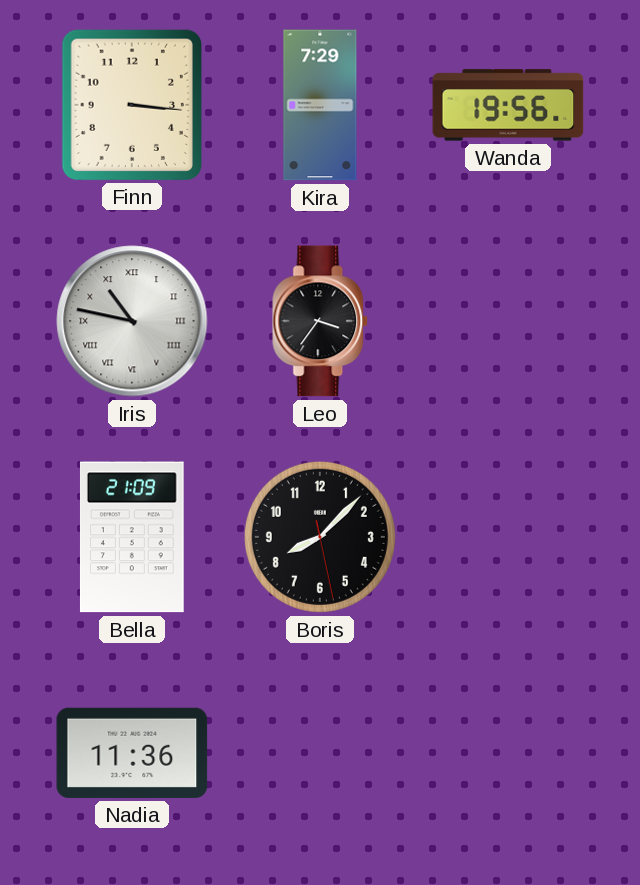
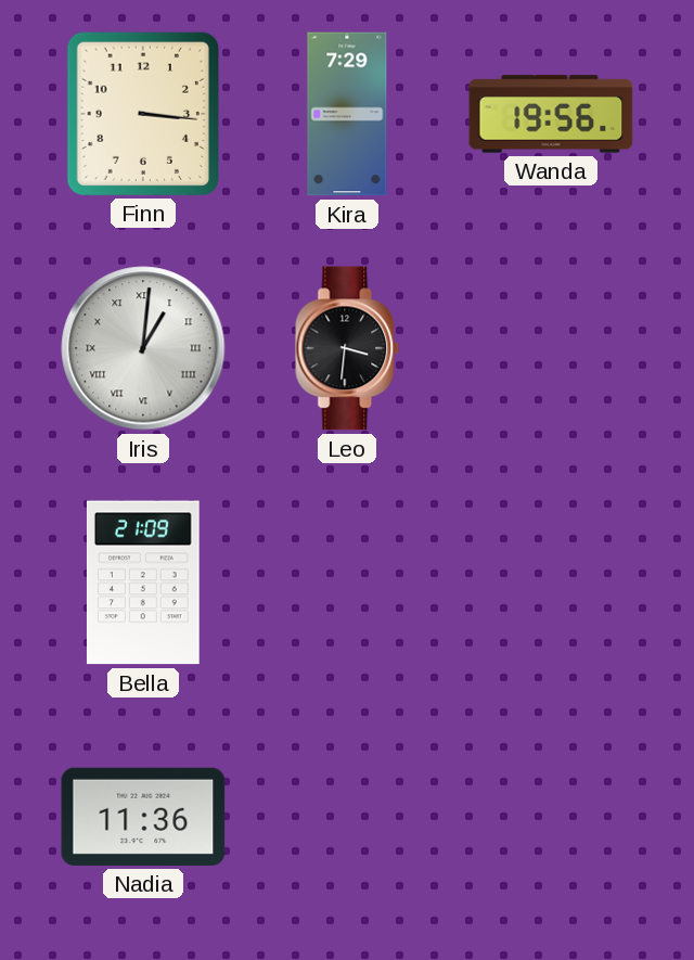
Iris: 10:47 -> 1:01
Leo: 3:36 -> 3:31
Boris: 8:07 -> none
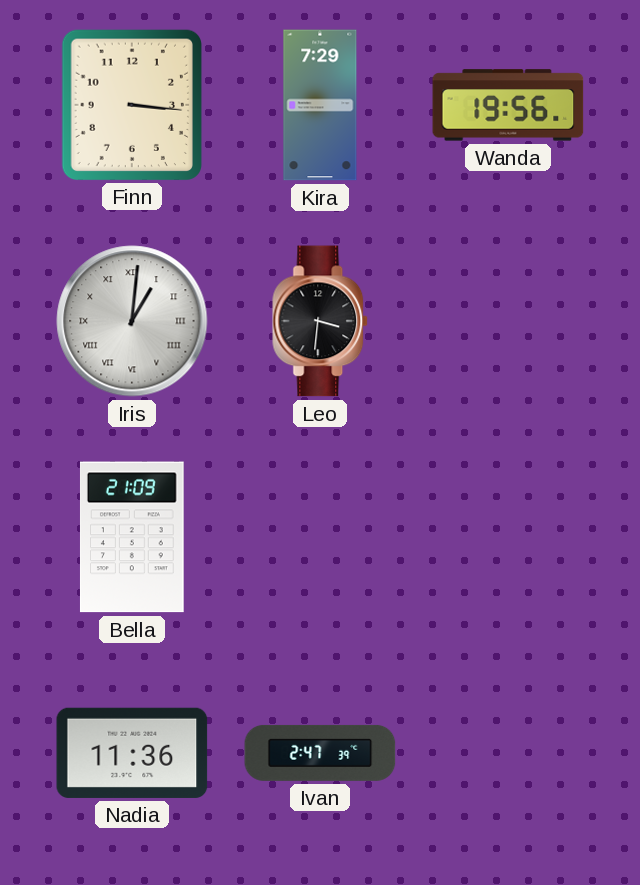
Ivan: none -> 2:47
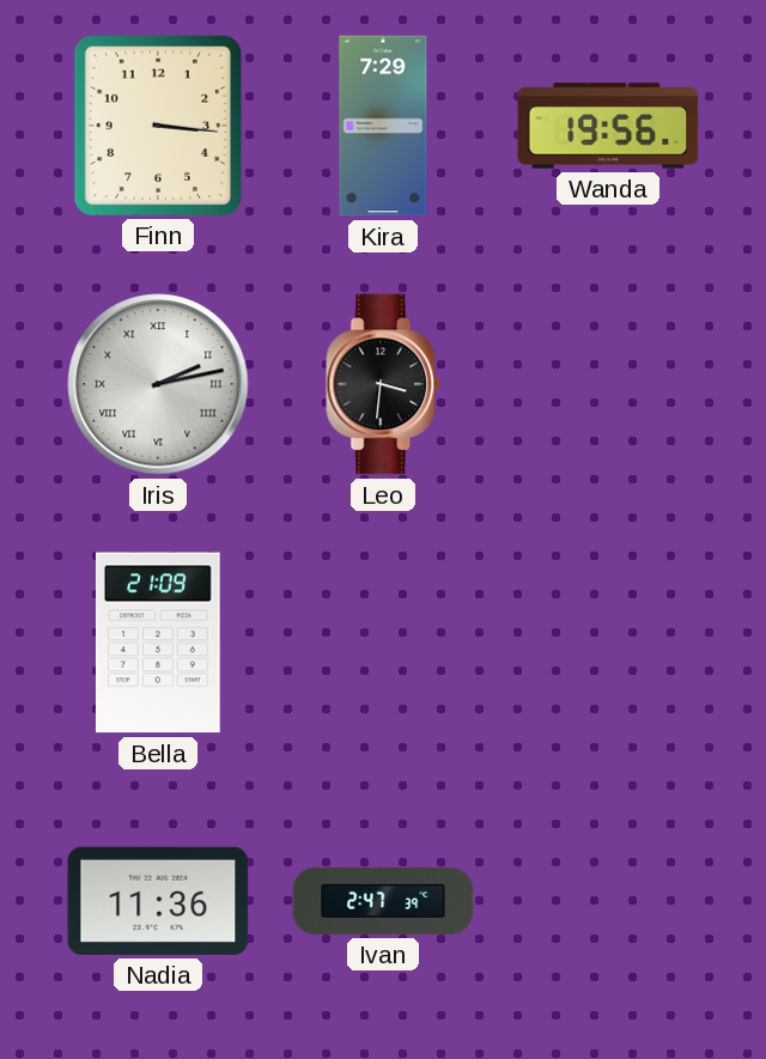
Iris: 1:01 -> 2:13
